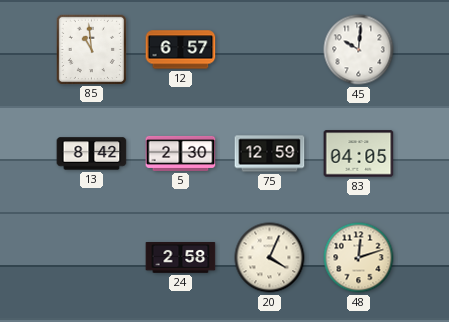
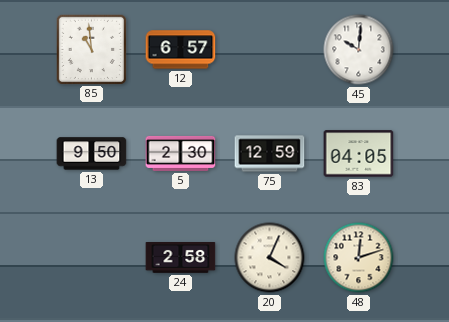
13: 8:42 -> 9:50
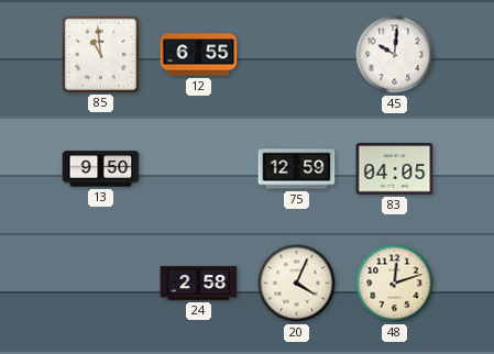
12: 6:57 -> 6:55
5: 2:30 -> none
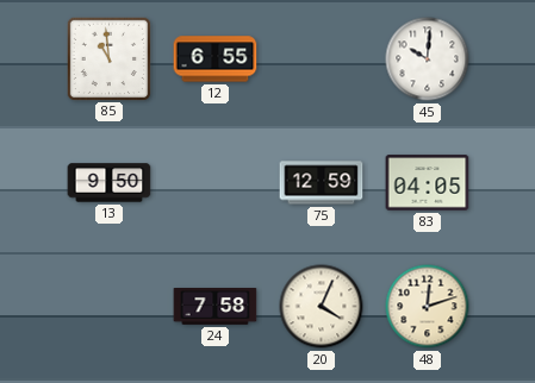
24: 2:58 -> 7:58
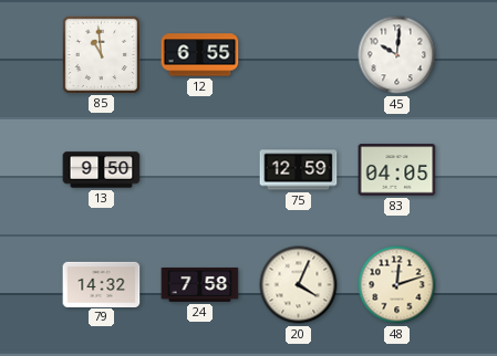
79: none -> 14:32
